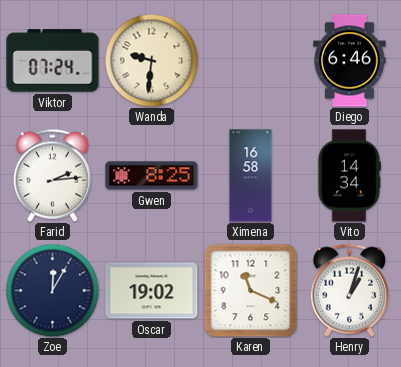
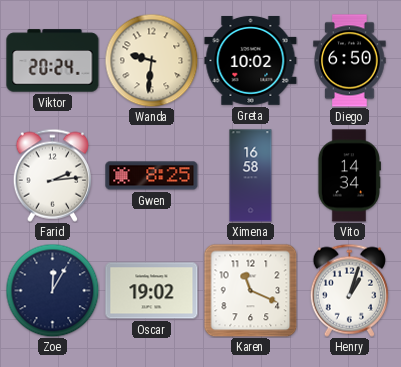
Viktor: 07:24 -> 20:24
Greta: none -> 10:02
Diego: 6:46 -> 6:50
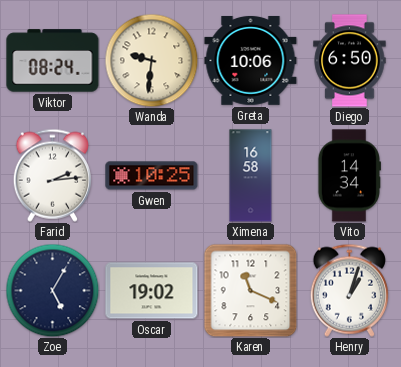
Viktor: 20:24 -> 08:24
Greta: 10:02 -> 10:06
Gwen: 8:25 -> 10:25
Zoe: 12:05 -> 5:05
